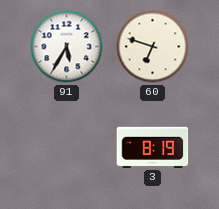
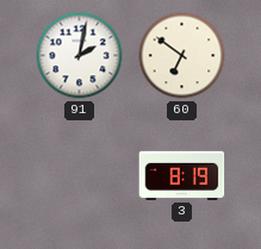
91: 5:35 -> 2:02
60: 6:48 -> 6:51
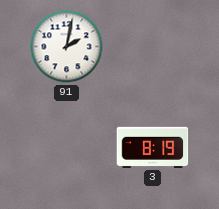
60: 6:51 -> none
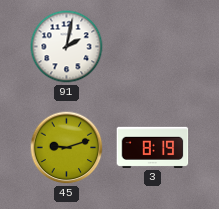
45: none -> 9:12
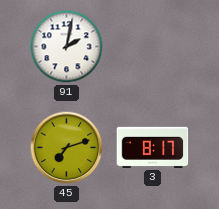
45: 9:12 -> 7:12
3: 8:19 -> 8:17
